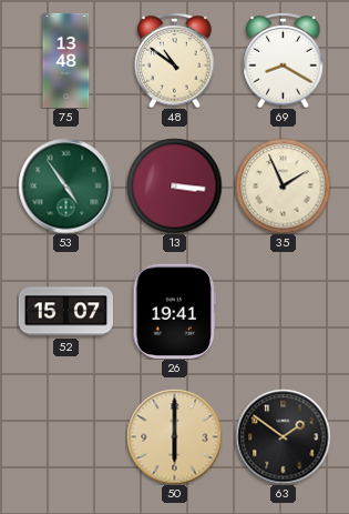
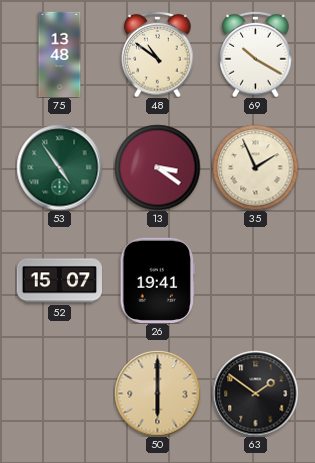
69: 8:20 -> 10:20
13: 3:16 -> 3:21
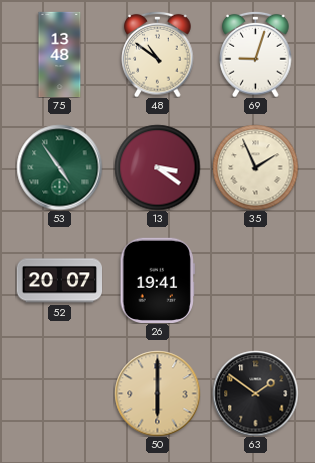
69: 10:20 -> 9:03
52: 15:07 -> 20:07
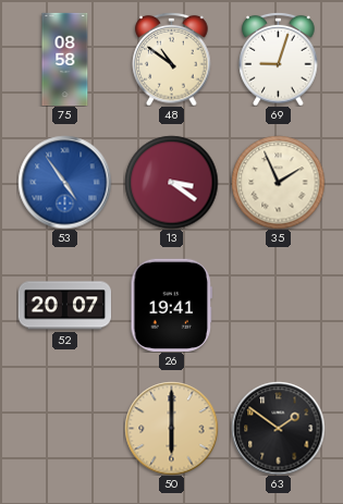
75: 13:48 -> 08:58
53 dial: green -> blue
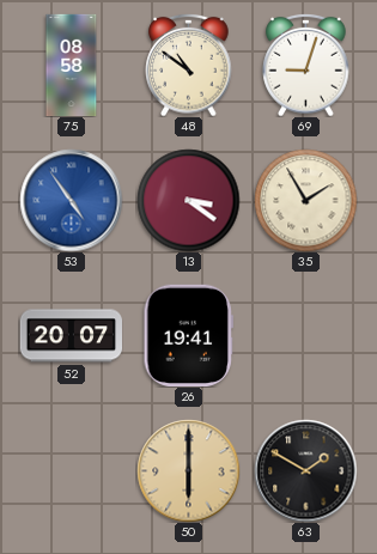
35: 1:56 -> 1:55
63: 1:51 -> 1:50
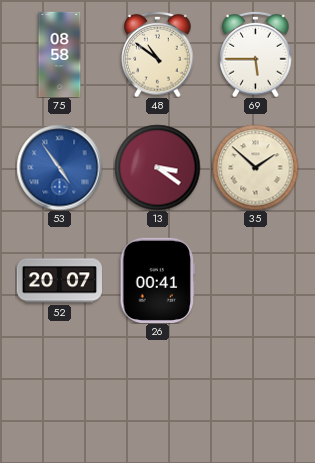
69: 9:03 -> 5:45
35: 1:55 -> 1:52
26: 19:41 -> 00:41
50: 6:00 -> none
63: 1:50 -> none
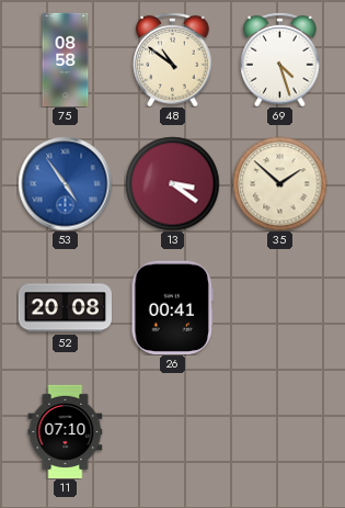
69: 5:45 -> 4:27
52: 20:07 -> 20:08
11: none -> 07:10
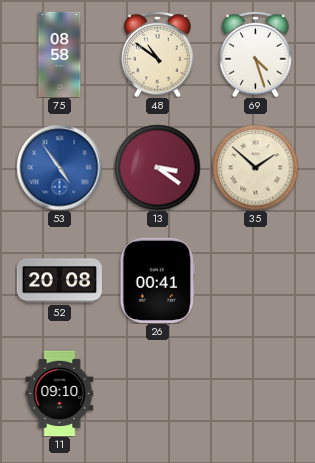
11: 07:10 -> 09:10
